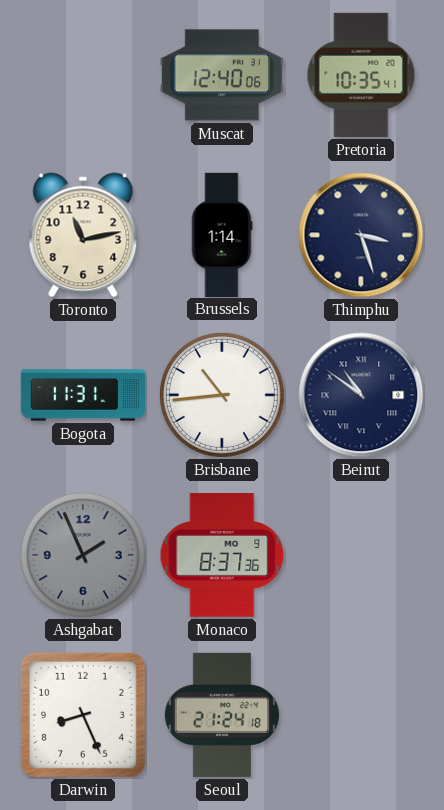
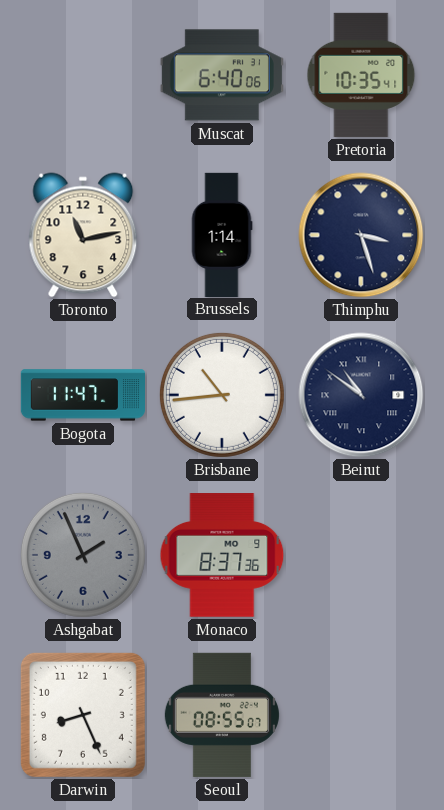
Muscat: 12:40 -> 6:40
Bogota: 11:31 -> 11:47
Seoul: 21:24 -> 08:55
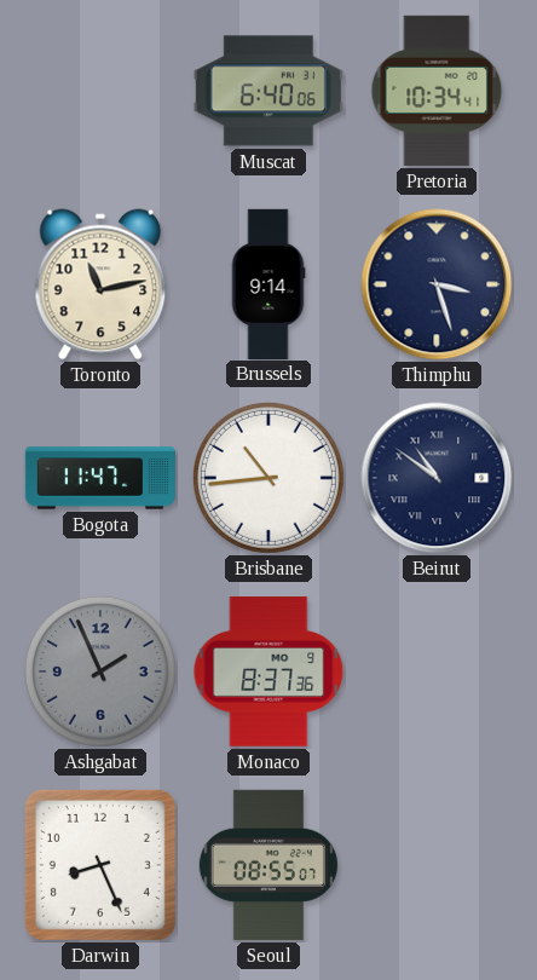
Pretoria: 10:35 -> 10:34
Brussels: 1:14 -> 9:14
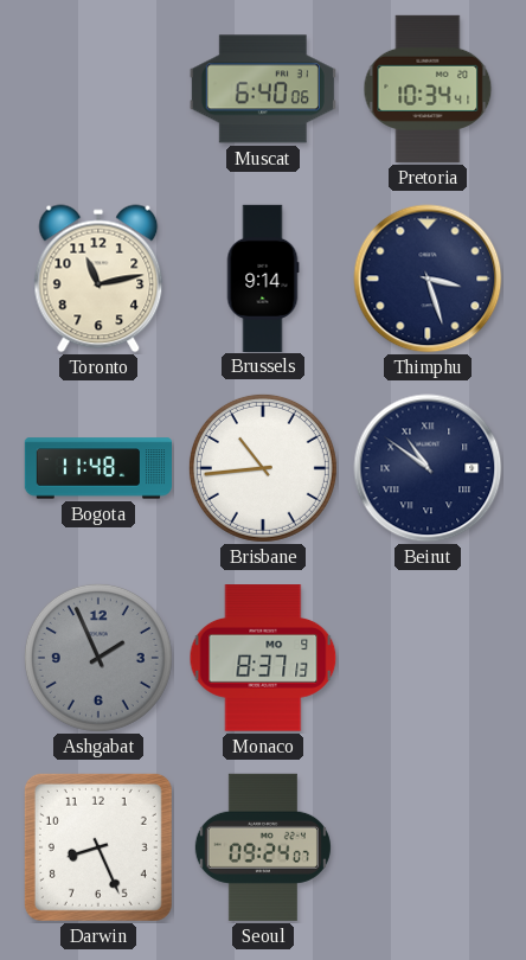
Bogota: 11:47 -> 11:48
Monaco: 8:37:36 -> 8:37:13
Seoul: 08:55 -> 09:24
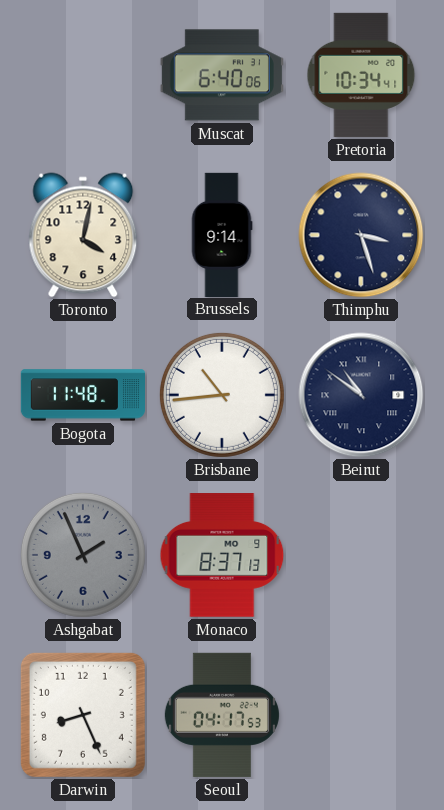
Toronto: 11:13 -> 4:02
Seoul: 09:24 -> 04:17
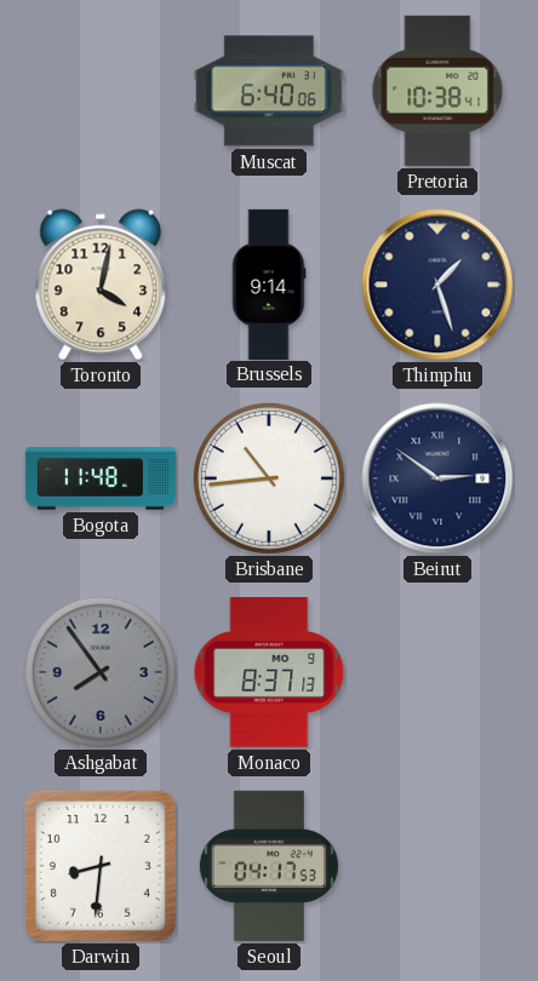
Pretoria: 10:34 -> 10:38
Thimphu: 3:27 -> 1:27
Beirut: 10:51 -> 2:51
Ashgabat: 1:56 -> 7:54
Darwin: 8:26 -> 8:31
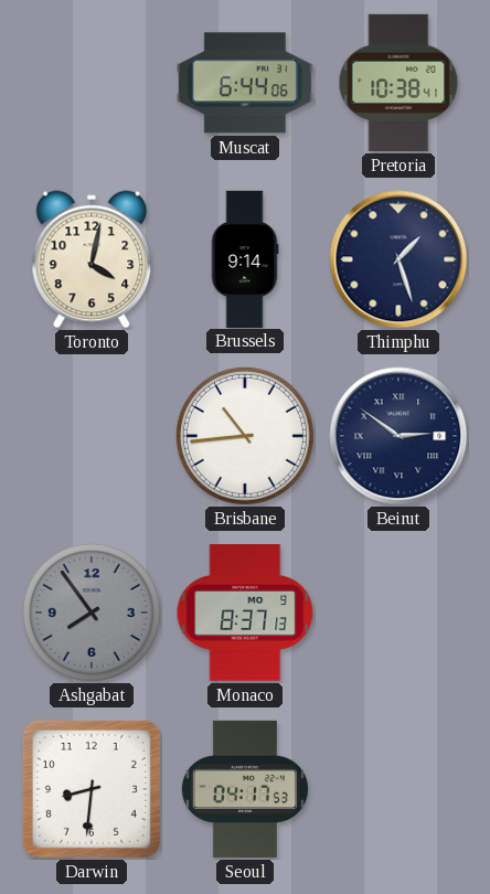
Muscat: 6:40 -> 6:44
Bogota: 11:48 -> none
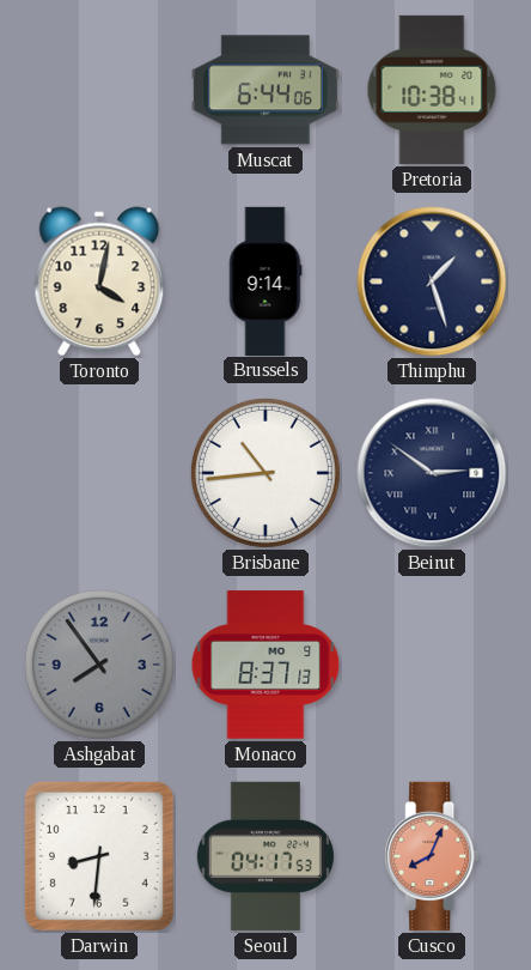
Cusco: none -> 8:04
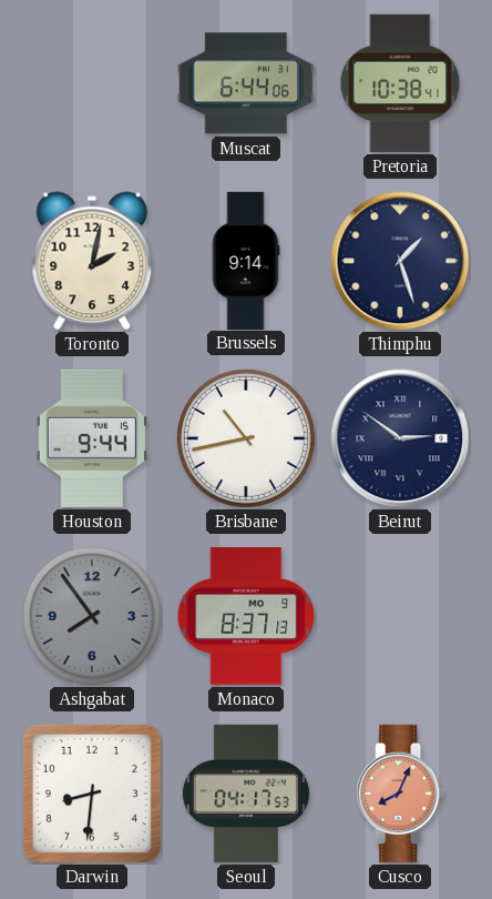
Toronto: 4:02 -> 2:02
Houston: none -> 9:44
Brisbane: 10:44 -> 10:43
